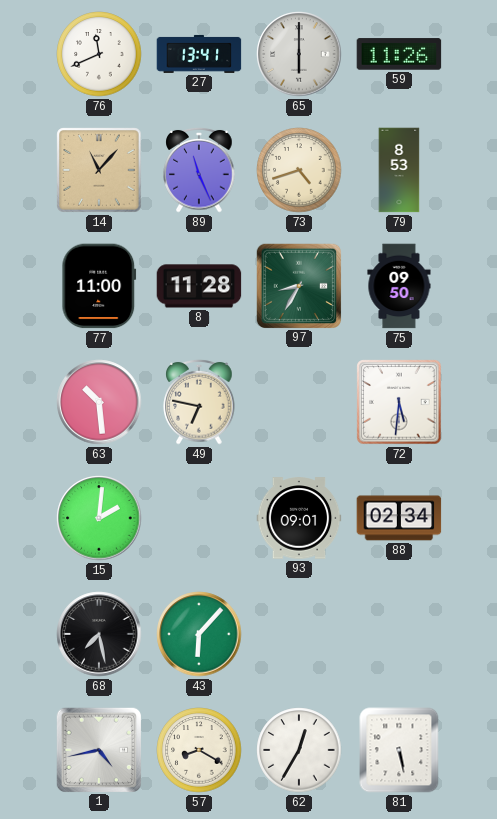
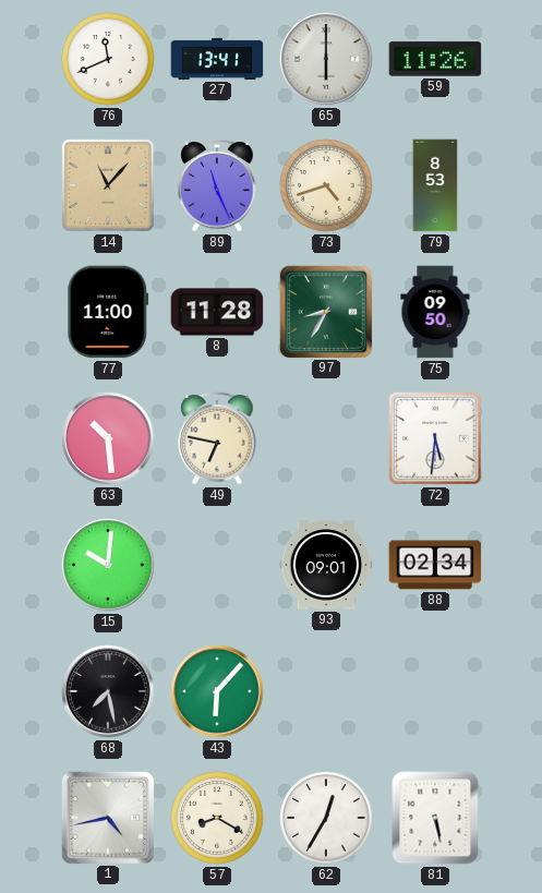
15: 2:01 -> 10:01
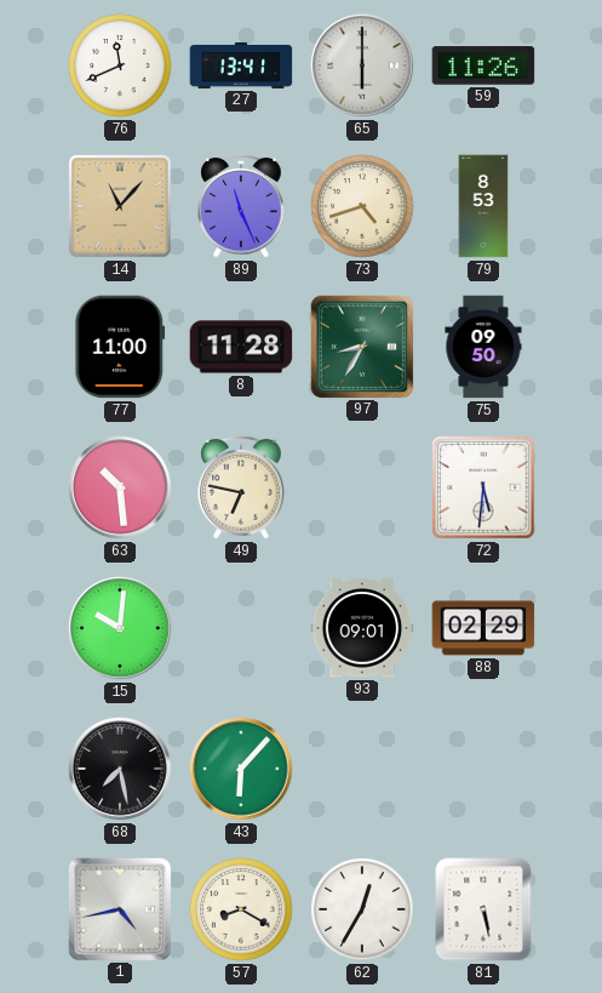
88: 02:34 -> 02:29
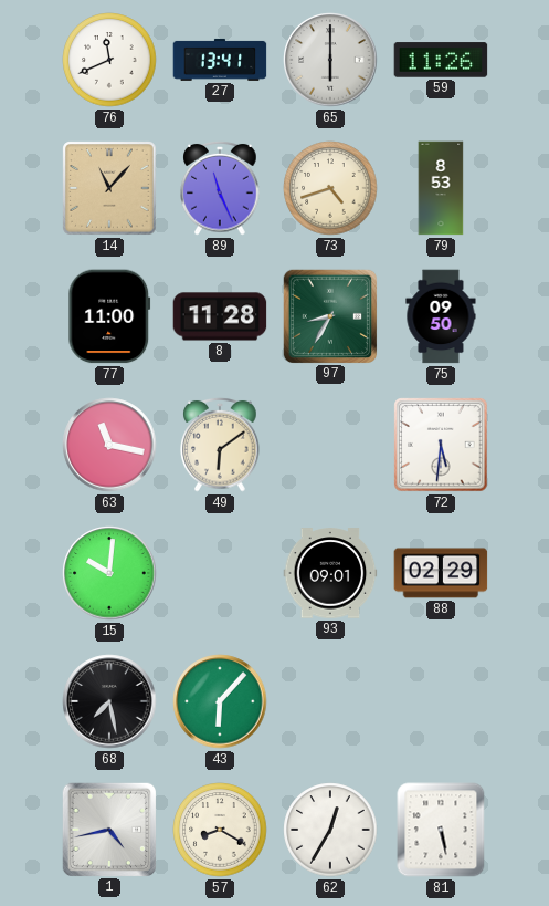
63: 10:29 -> 11:17
49: 6:47 -> 6:09
